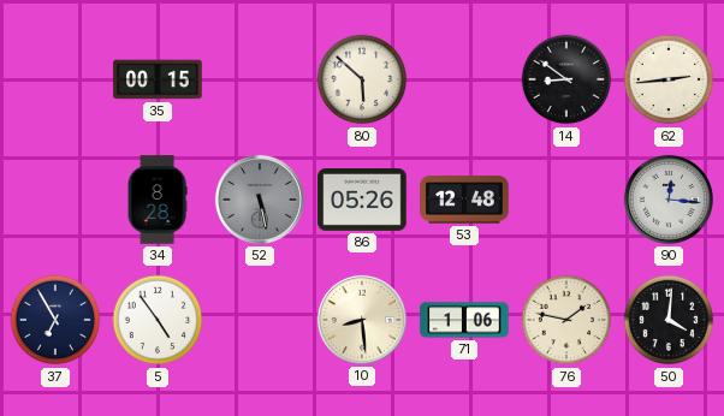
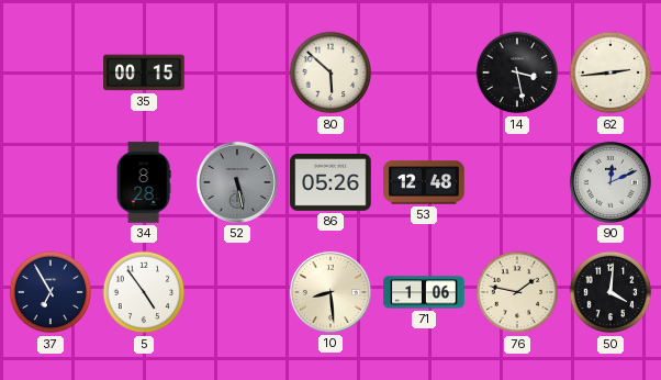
14: 8:51 -> 3:28
90: 12:16 -> 12:11
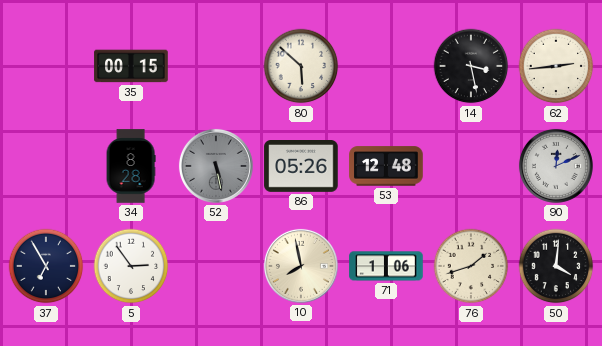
5: 4:54 -> 2:54
10: 8:29 -> 7:58
76: 1:47 -> 1:42
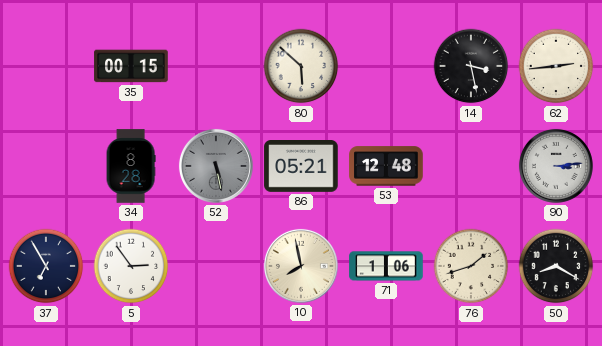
86: 05:26 -> 05:21
90: 12:11 -> 3:14
50: 4:01 -> 8:20
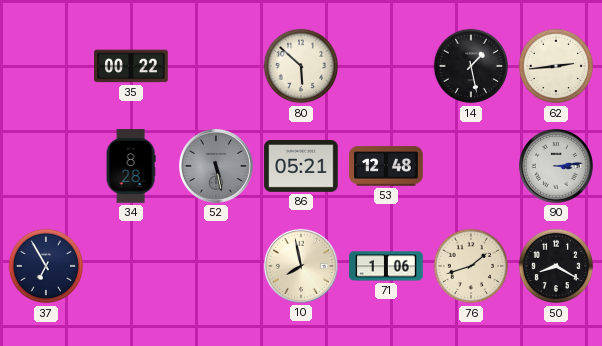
35: 00:15 -> 00:22
14: 3:28 -> 1:28
5: 2:54 -> none
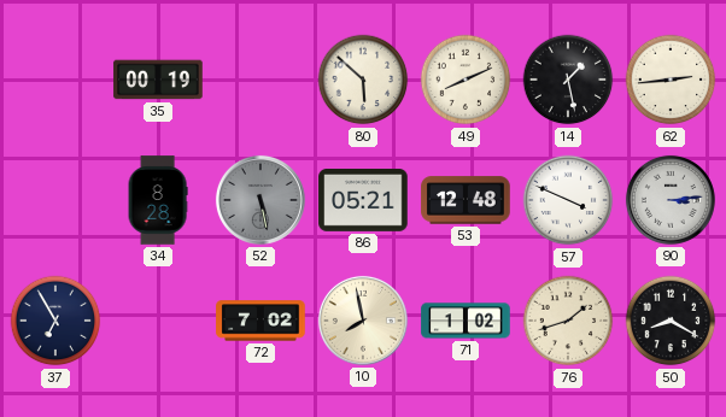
35: 00:22 -> 00:19
49: none -> 8:11
57: none -> 3:49
72: none -> 7:02
71: 1:06 -> 1:02
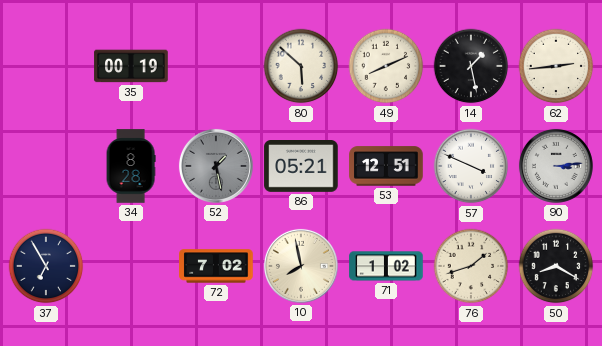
52: 5:28 -> 1:28
53: 12:48 -> 12:51
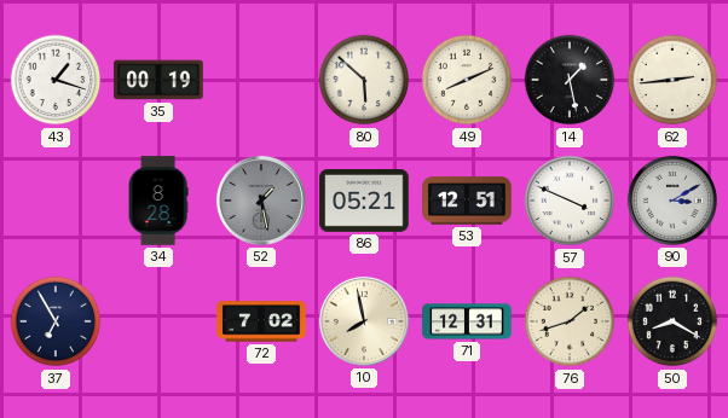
43: none -> 1:18
90: 3:14 -> 3:10
71: 1:02 -> 12:31
